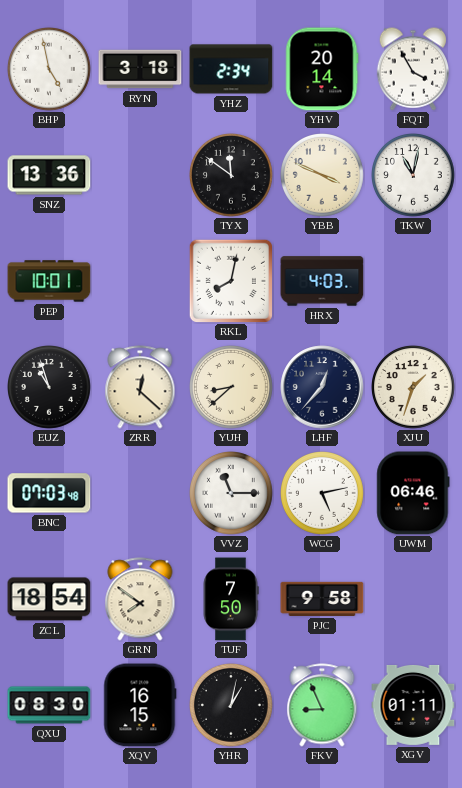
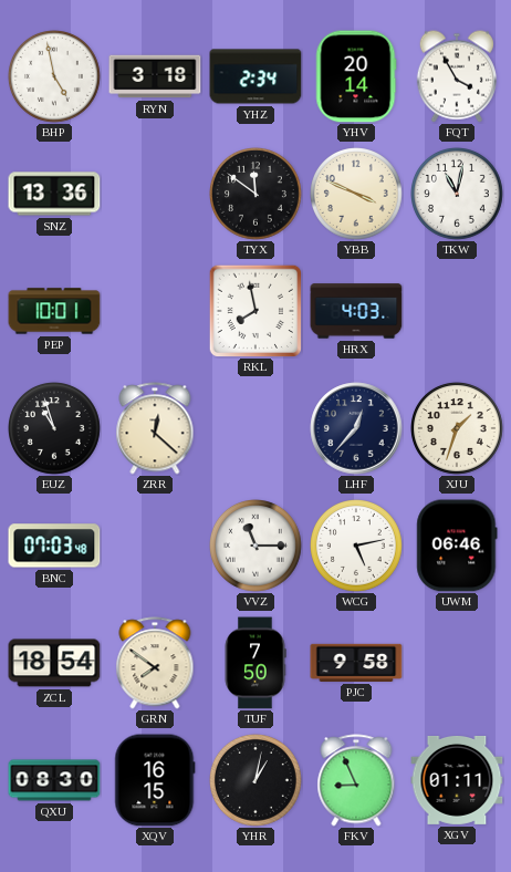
RKL: 8:02 -> 7:58
YUH: 8:38 -> none
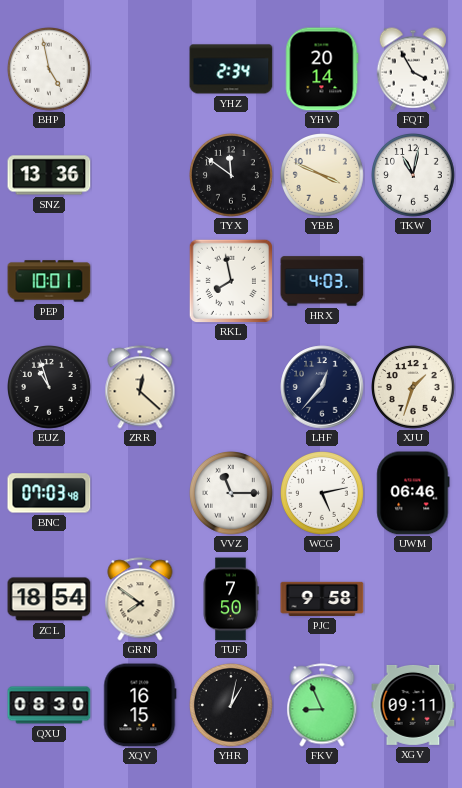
RYN: 3:18 -> none
XGV: 01:11 -> 09:11
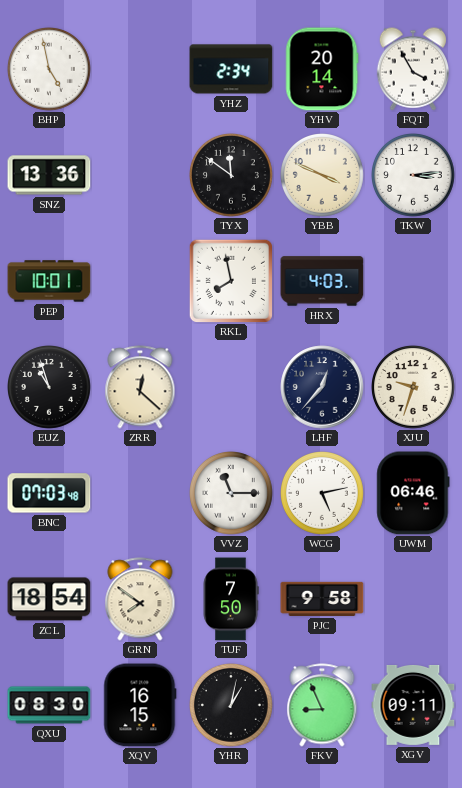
TKW: 11:02 -> 3:14
XJU: 1:33 -> 9:33
